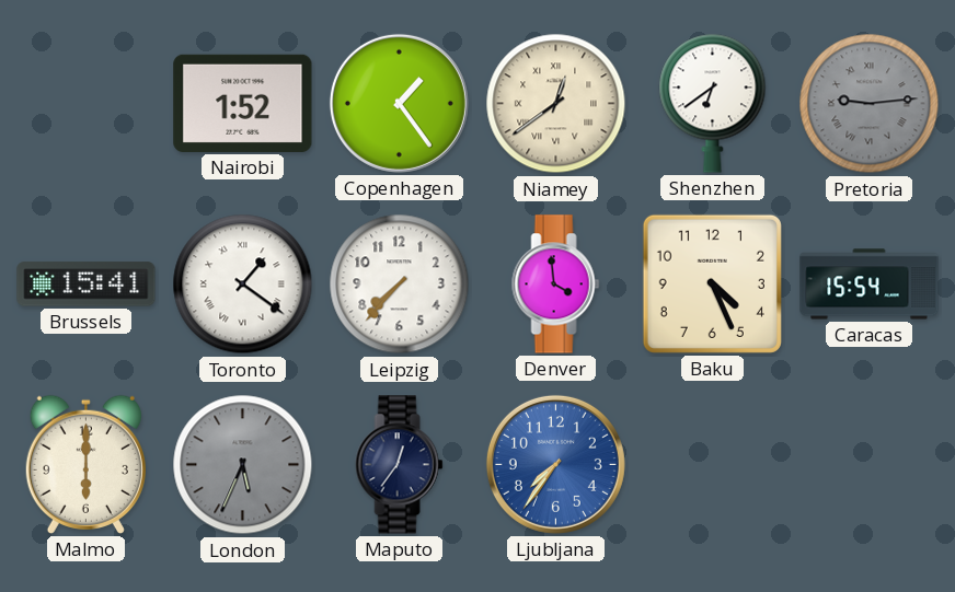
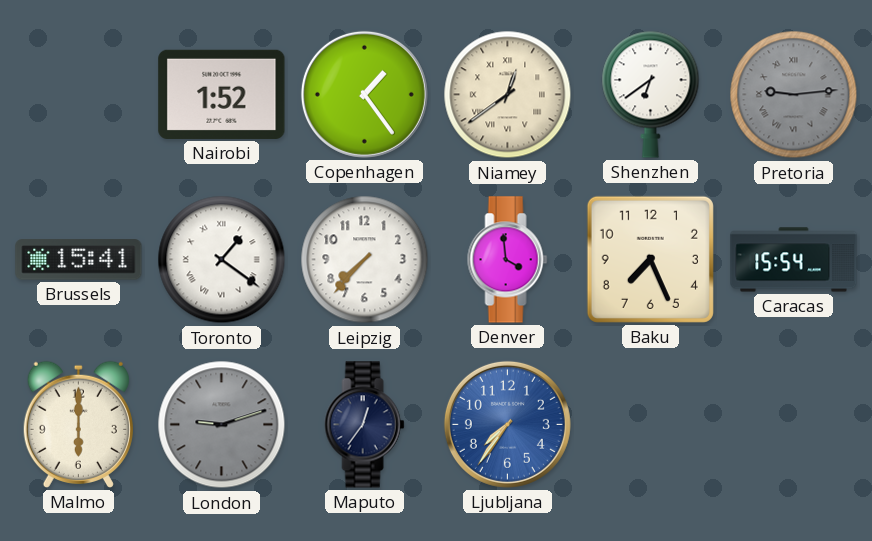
Baku: 4:26 -> 7:26
London: 5:34 -> 9:12
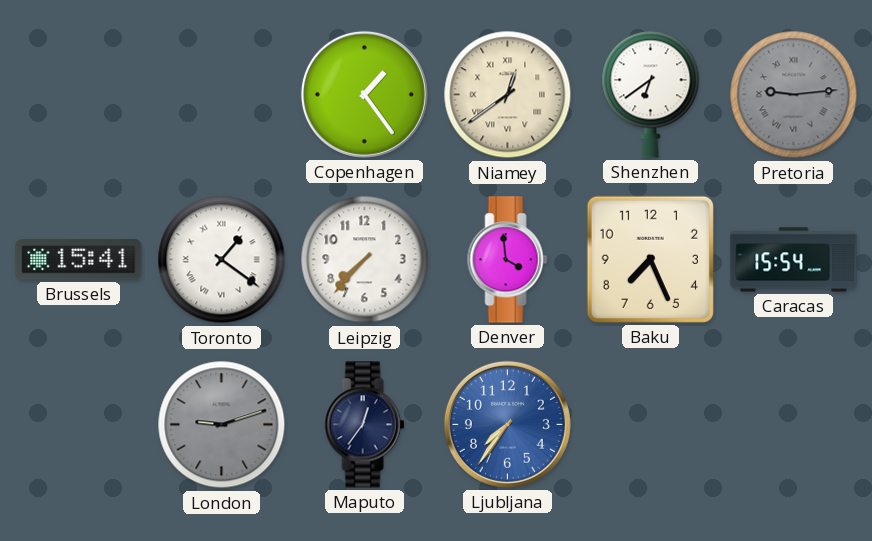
Nairobi: 1:52 -> none
Malmo: 6:00 -> none
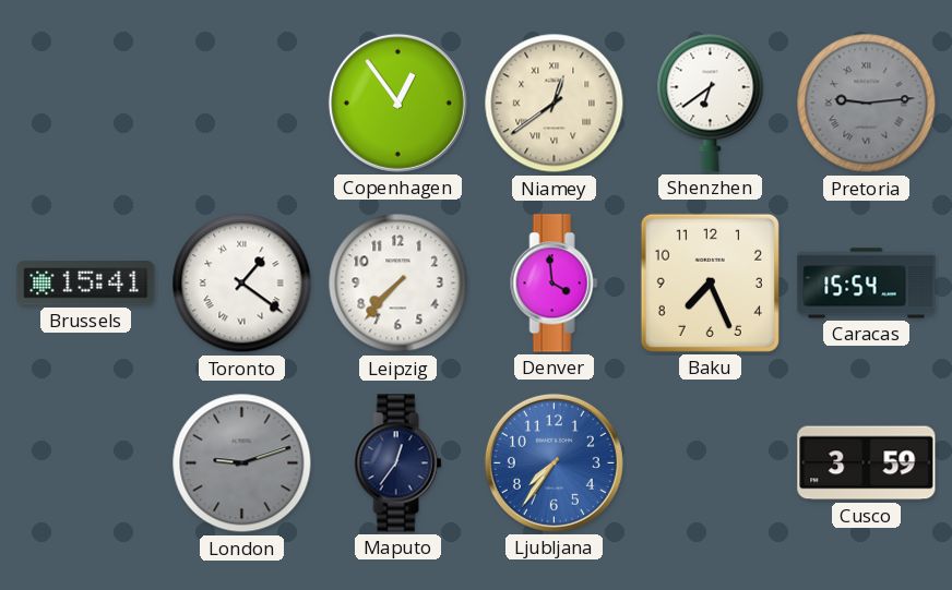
Copenhagen: 1:24 -> 12:54
Cusco: none -> 3:59
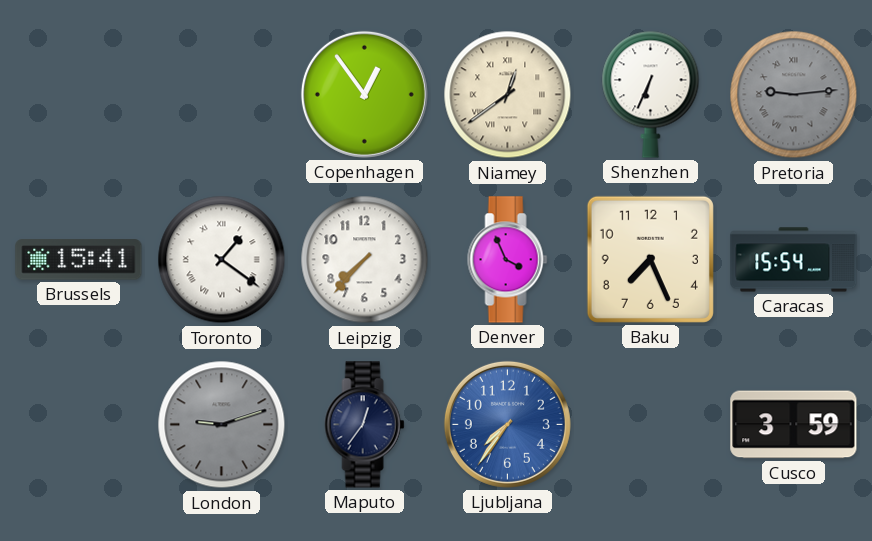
Shenzhen: 6:39 -> 6:34
Denver: 3:59 -> 3:56
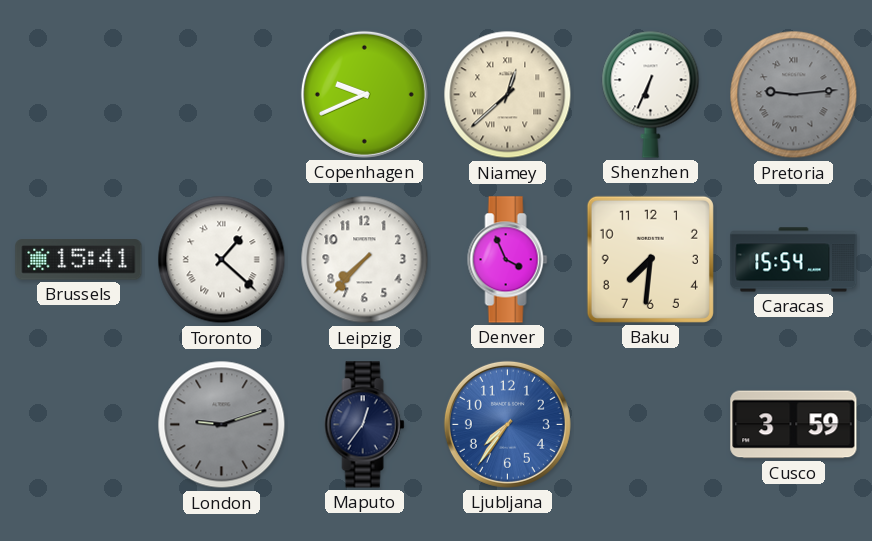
Copenhagen: 12:54 -> 9:41
Niamey: 12:39 -> 12:38
Toronto: 1:21 -> 1:22
Baku: 7:26 -> 7:31
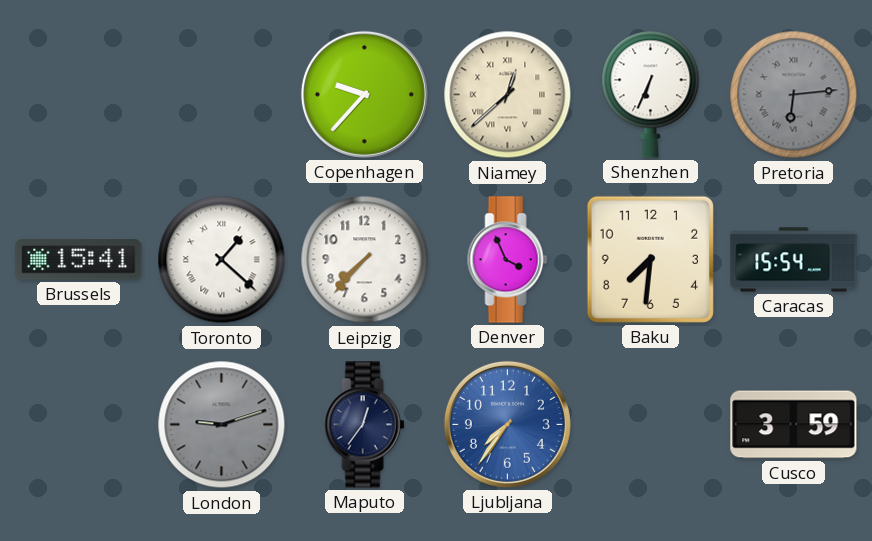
Copenhagen: 9:41 -> 9:37
Pretoria: 9:14 -> 6:14
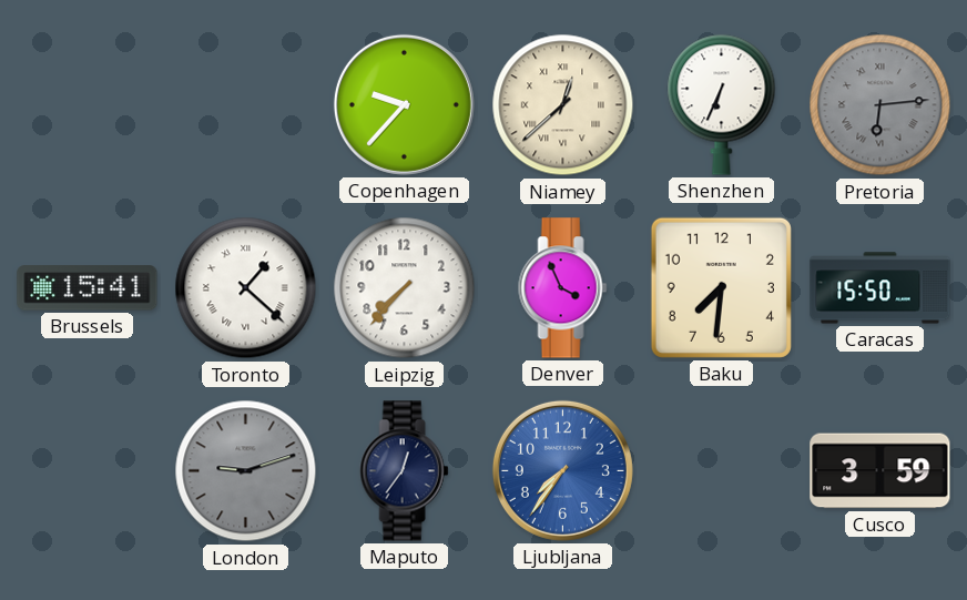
Caracas: 15:54 -> 15:50
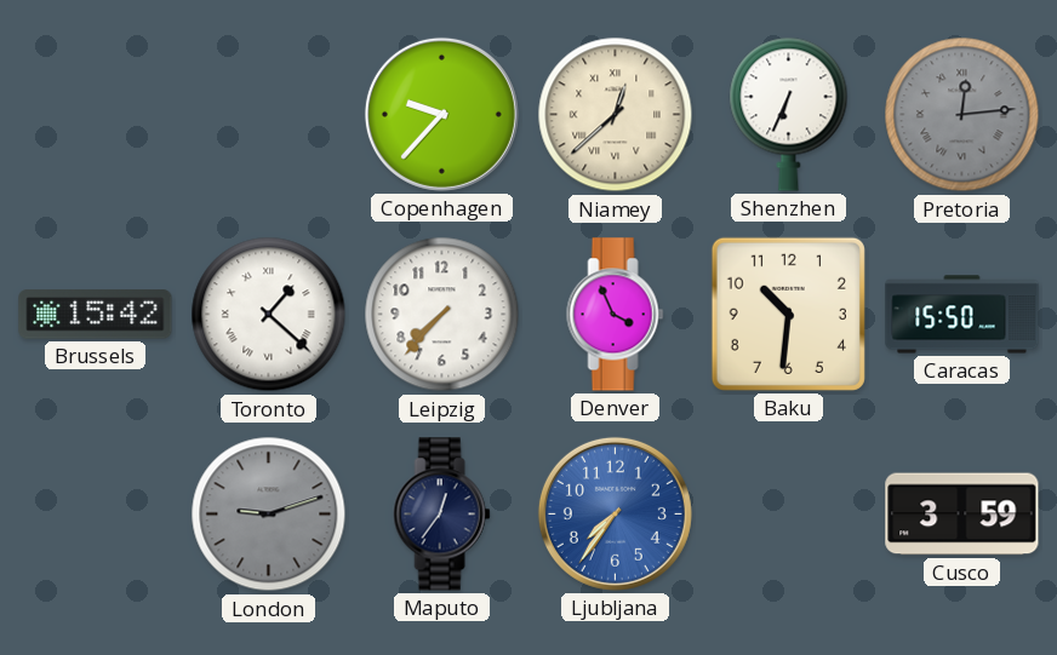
Pretoria: 6:14 -> 12:14
Brussels: 15:41 -> 15:42
Baku: 7:31 -> 10:31
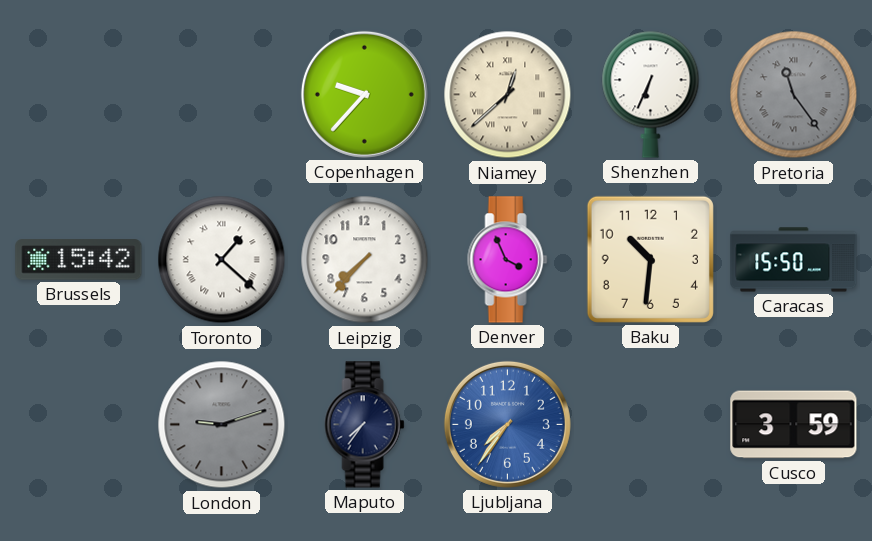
Pretoria: 12:14 -> 11:24
Maputo: 12:36 -> 7:36
